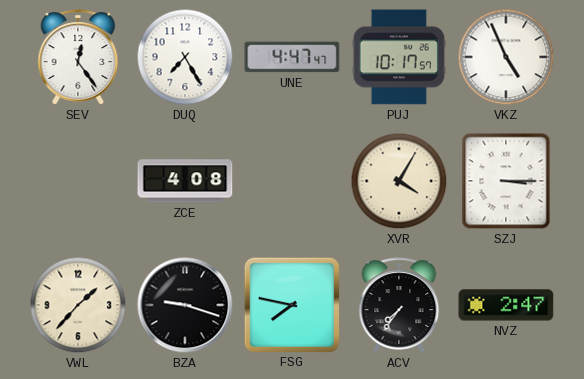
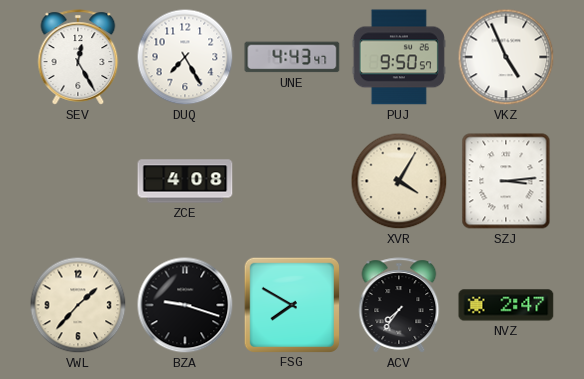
SEV: 12:24 -> 12:25
UNE: 4:47 -> 4:43
PUJ: 10:17 -> 9:50
SZJ: 3:15 -> 3:14
FSG: 7:47 -> 7:50
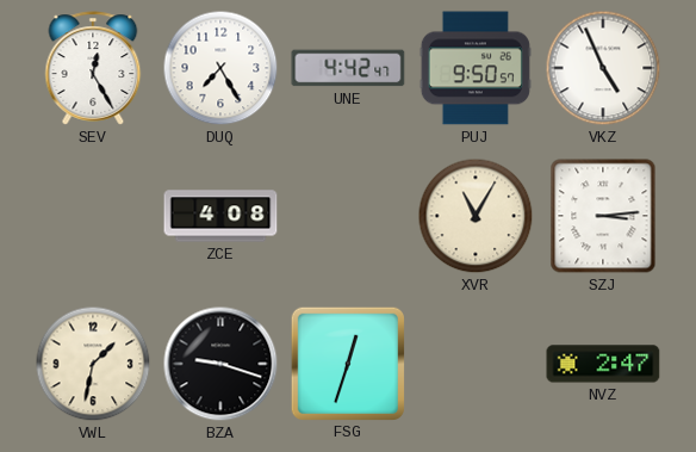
UNE: 4:43 -> 4:42
XVR: 4:05 -> 11:05
VWL: 1:37 -> 1:32
FSG: 7:50 -> 12:33
ACV: 7:36 -> none
